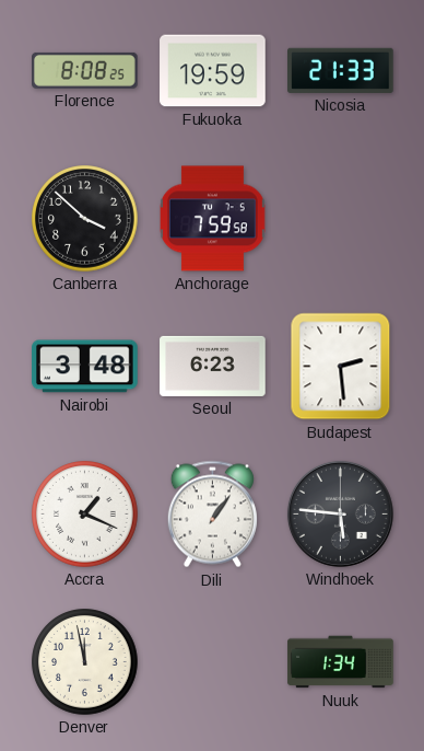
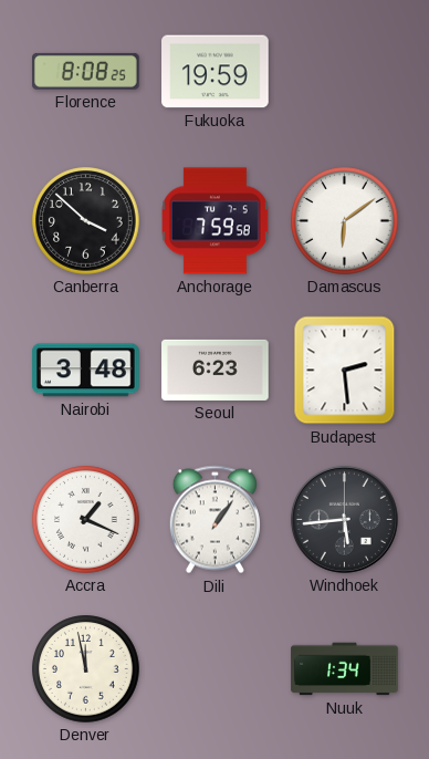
Nicosia: 21:33 -> none
Damascus: none -> 6:09
Windhoek: 5:46 -> 5:44
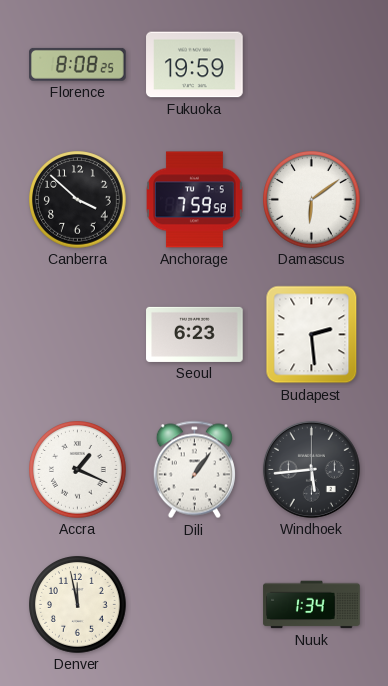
Nairobi: 3:48 -> none
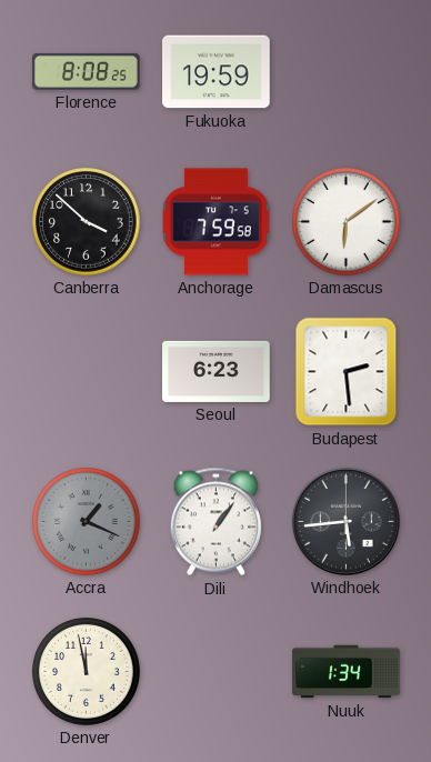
Accra dial: white -> grey
